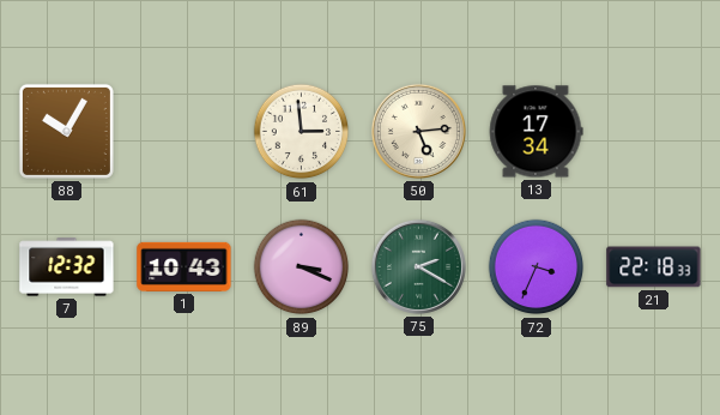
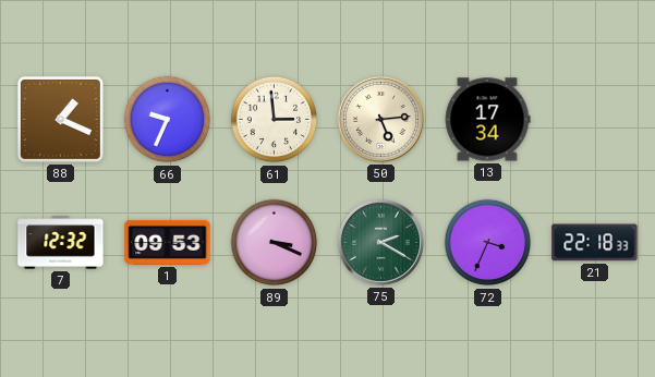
88: 10:05 -> 1:19
66: none -> 9:34
1: 10:43 -> 09:53
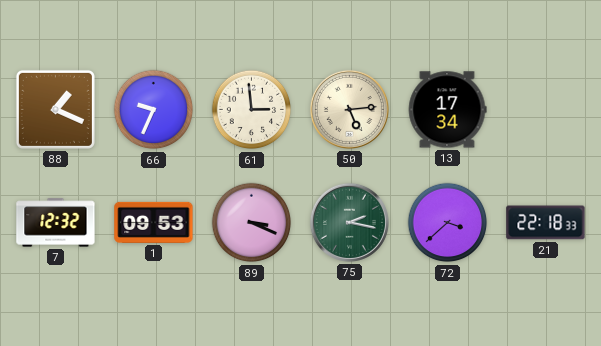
75: 2:20 -> 2:17
72: 3:34 -> 3:38
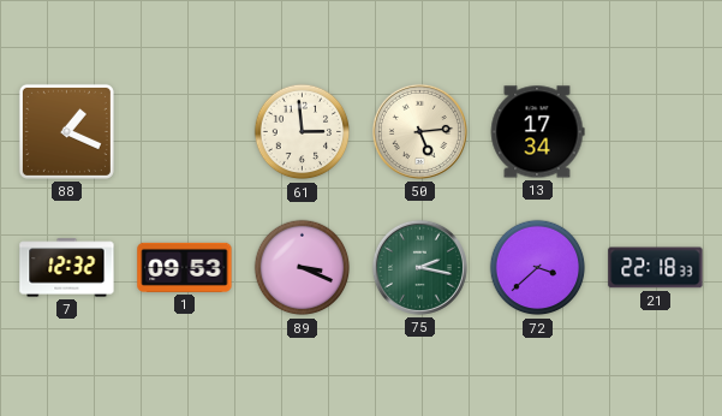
66: 9:34 -> none
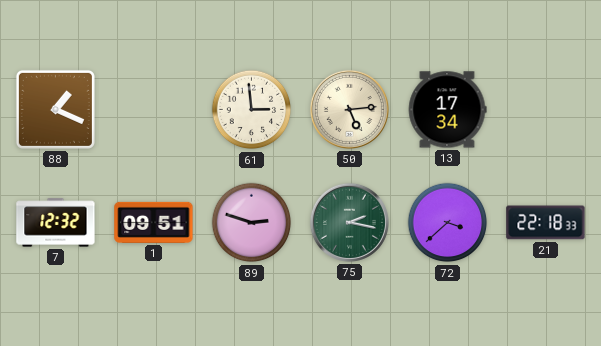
1: 09:53 -> 09:51
89: 3:19 -> 2:48
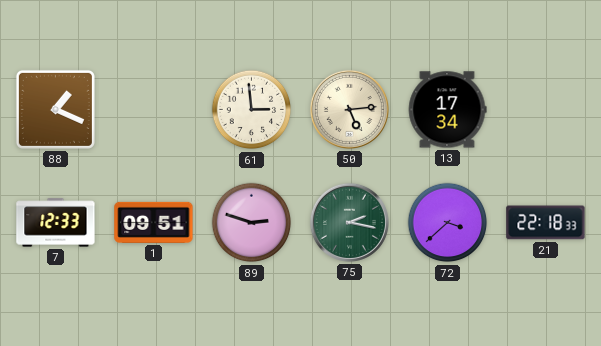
7: 12:32 -> 12:33
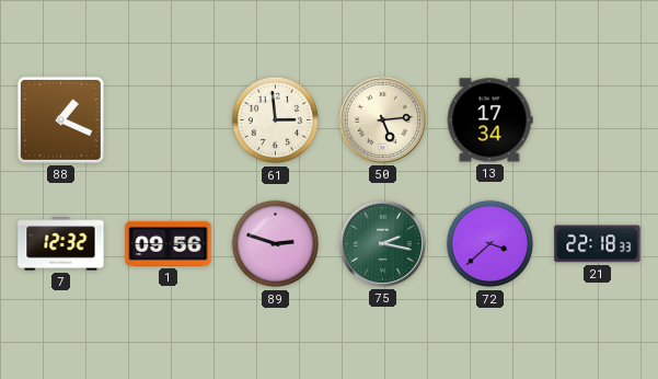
7: 12:33 -> 12:32
1: 09:51 -> 09:56
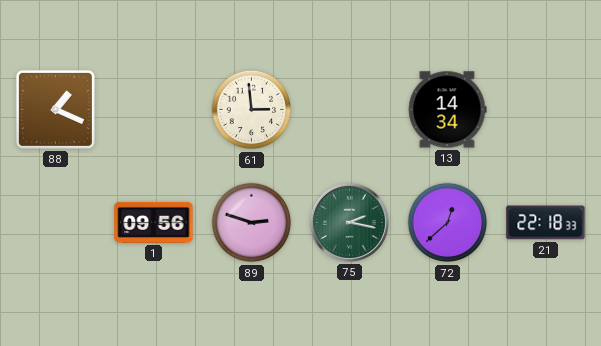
50: 5:14 -> none
13: 17:34 -> 14:34
7: 12:32 -> none
72: 3:38 -> 12:38
